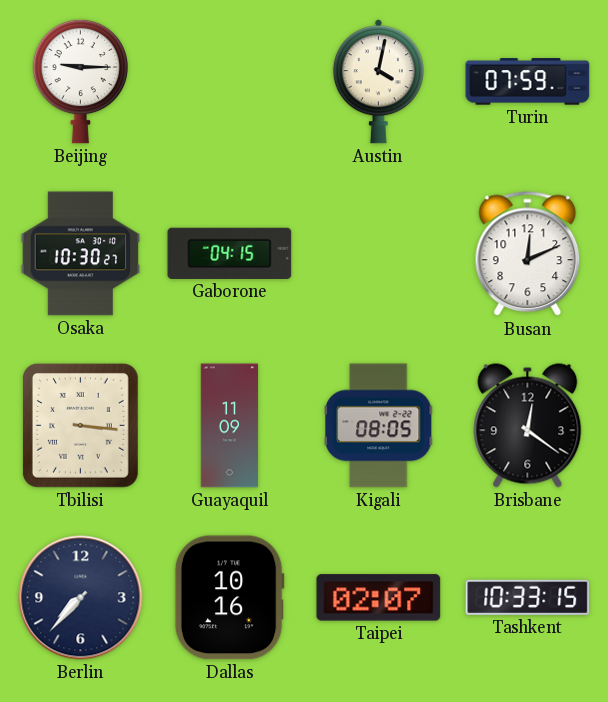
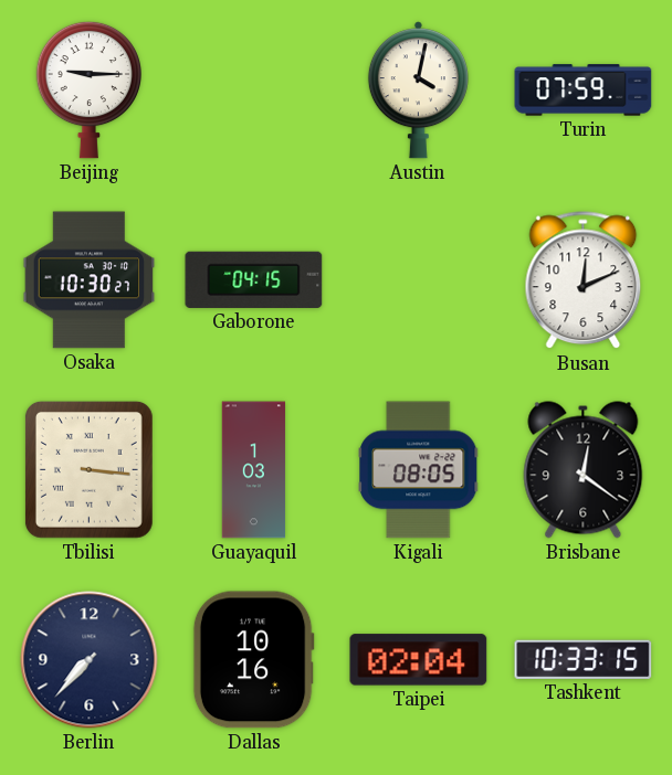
Guayaquil: 11:09 -> 1:03
Taipei: 02:07 -> 02:04
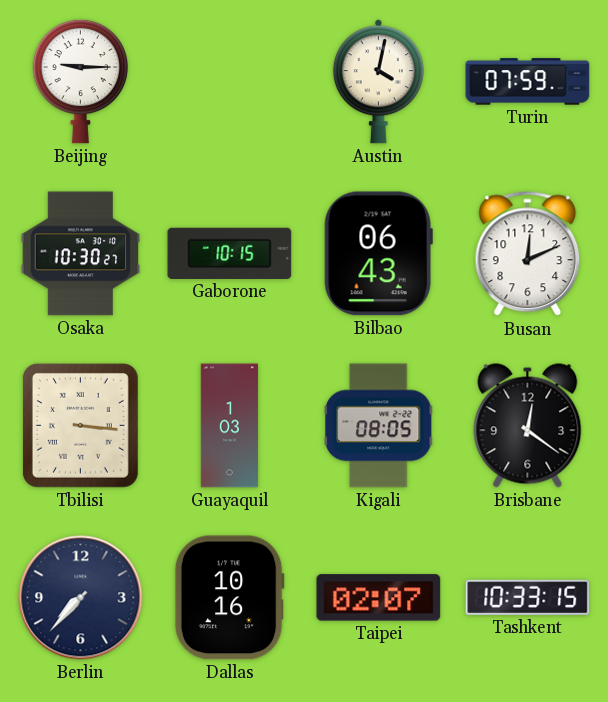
Gaborone: 04:15 -> 10:15
Bilbao: none -> 06:43
Taipei: 02:04 -> 02:07
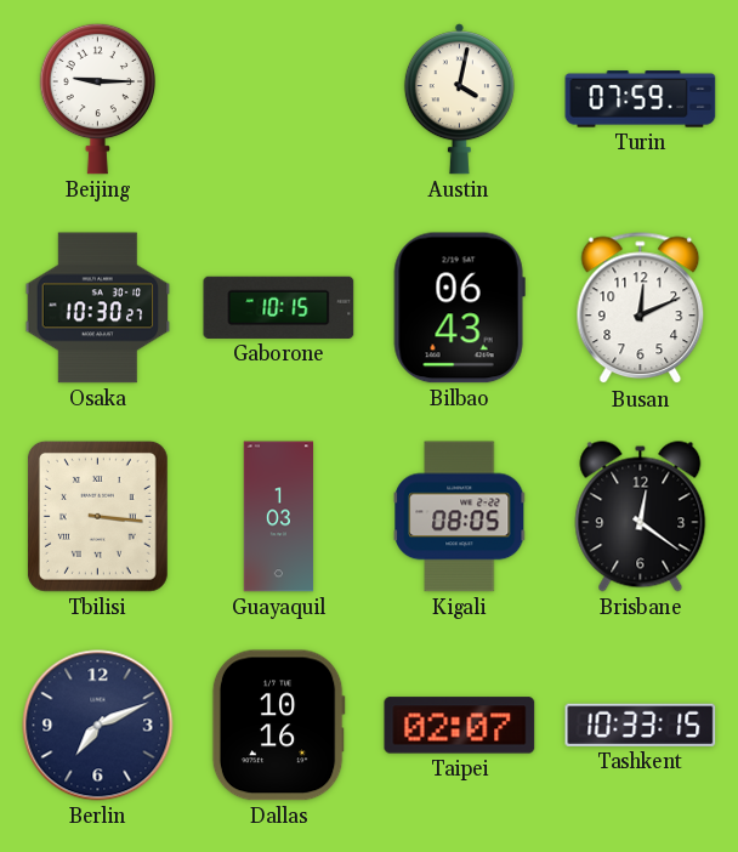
Berlin: 7:37 -> 7:11
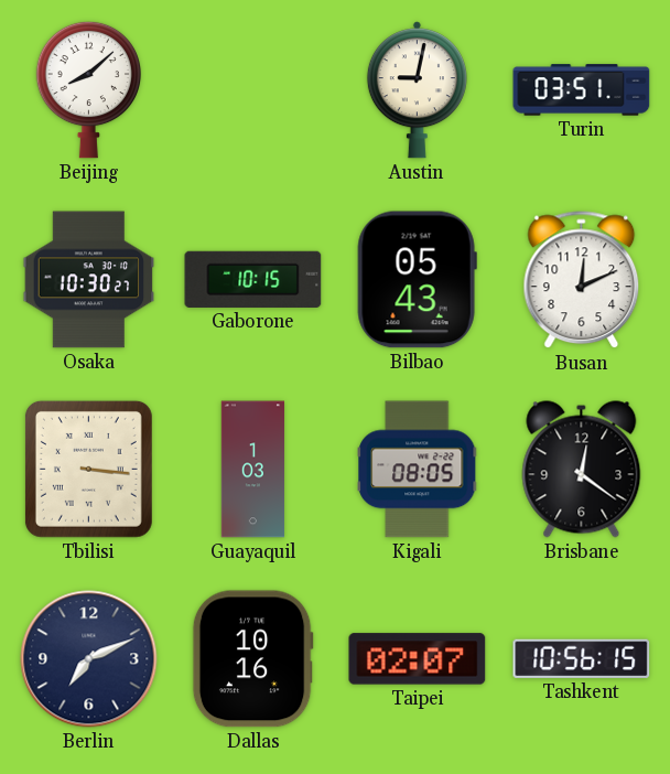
Beijing: 9:15 -> 8:08
Austin: 4:02 -> 9:02
Turin: 07:59 -> 03:51
Bilbao: 06:43 -> 05:43
Tashkent: 10:33 -> 10:56
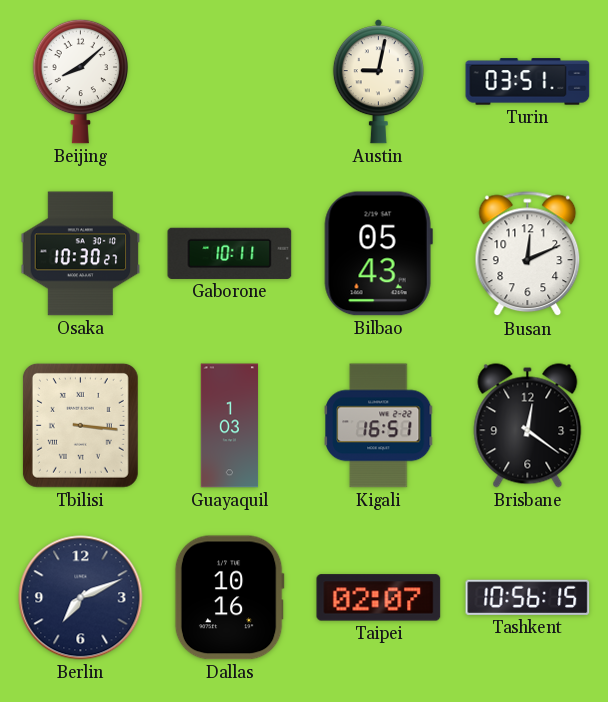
Gaborone: 10:15 -> 10:11
Kigali: 08:05 -> 16:51
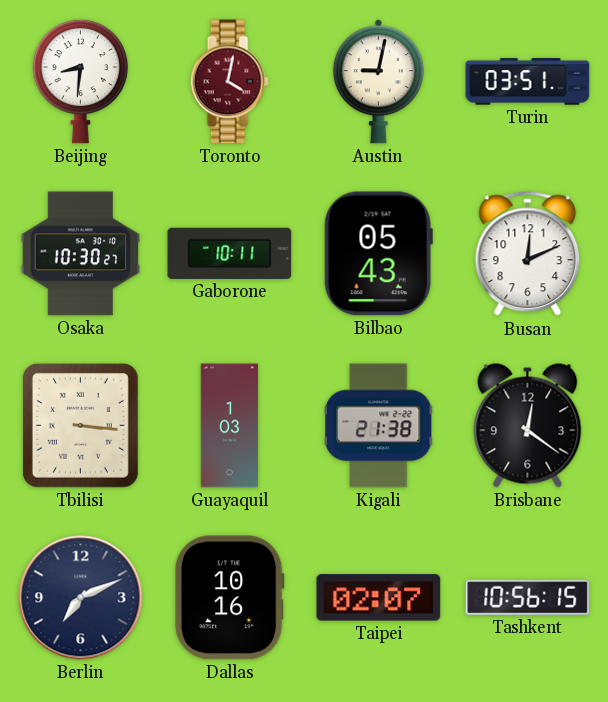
Beijing: 8:08 -> 8:31
Toronto: none -> 4:02
Kigali: 16:51 -> 21:38
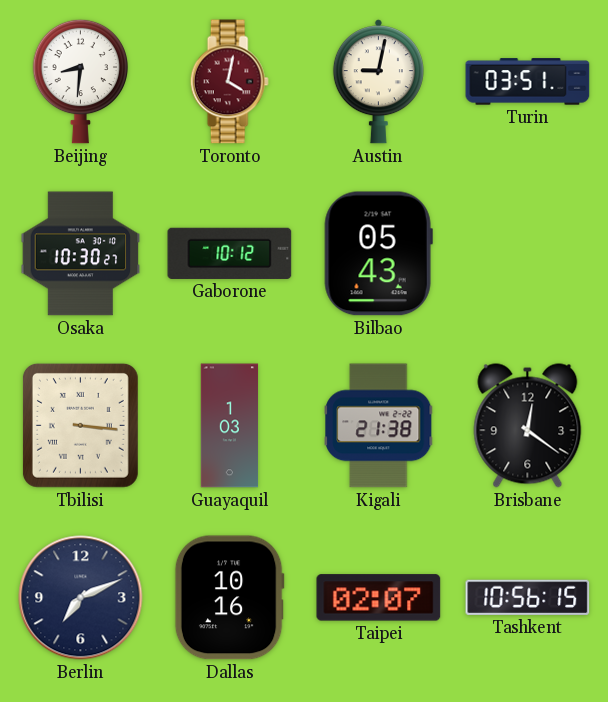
Gaborone: 10:11 -> 10:12
Busan: 12:11 -> none
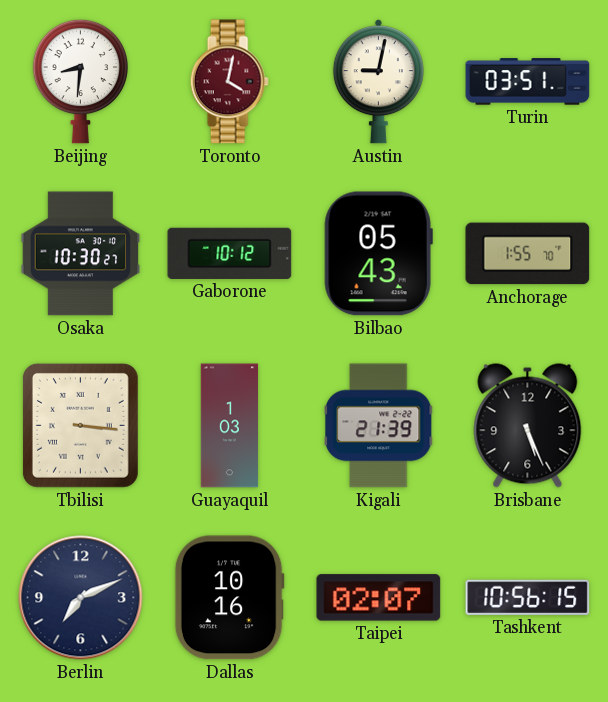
Anchorage: none -> 1:55
Kigali: 21:38 -> 21:39
Brisbane: 12:21 -> 5:26
